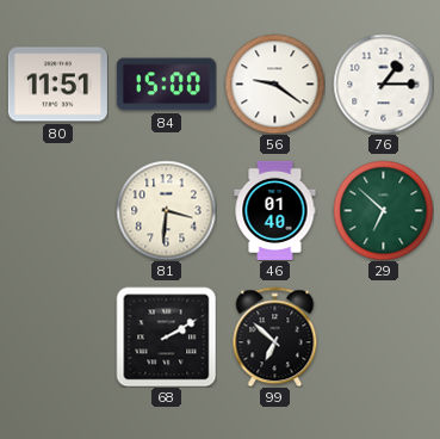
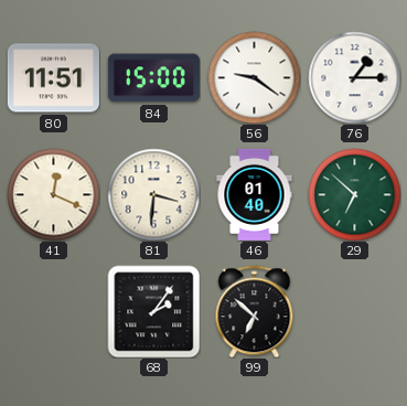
41: none -> 12:19
68: 2:10 -> 2:06
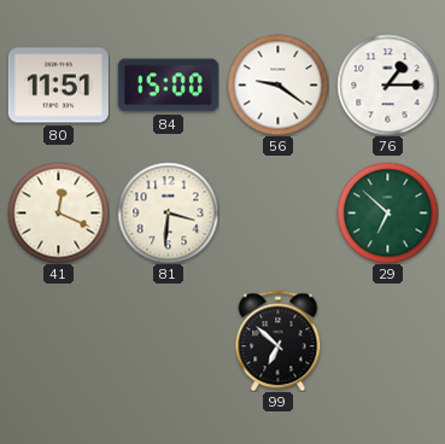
46: 01:40 -> none
68: 2:06 -> none
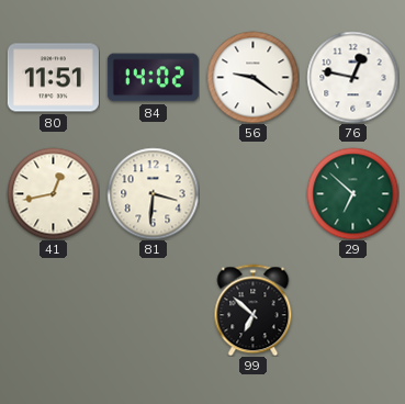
84: 15:00 -> 14:02
76: 1:15 -> 12:47
41: 12:19 -> 12:43
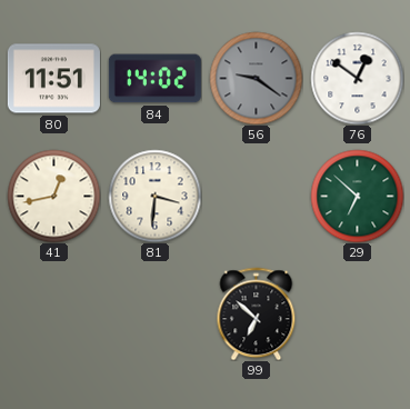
56 dial: white -> grey
76: 12:47 -> 12:51
